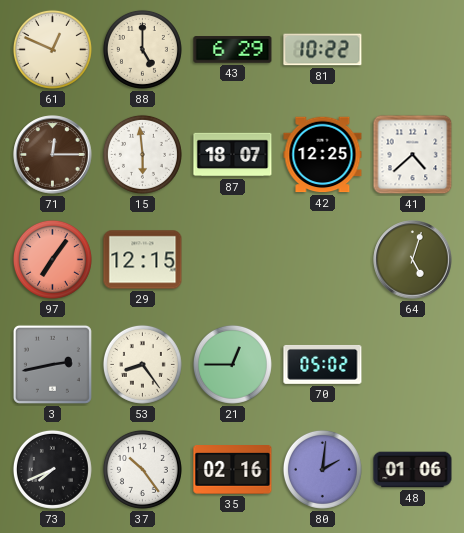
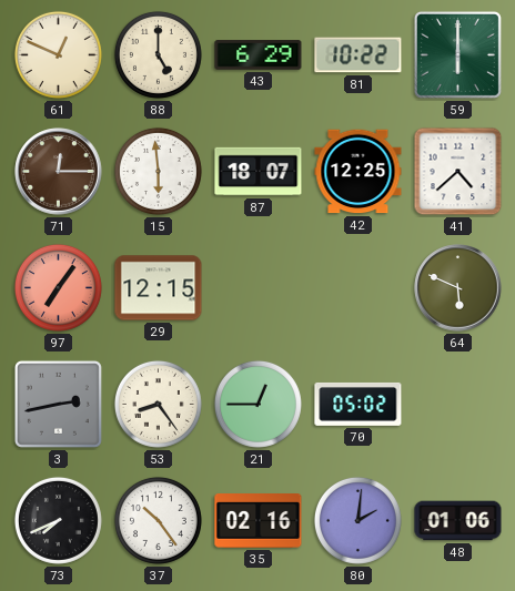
59: none -> 6:00
64: 5:03 -> 5:49
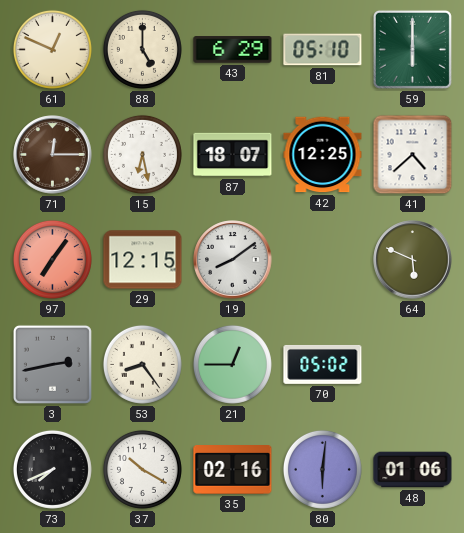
81: 10:22 -> 05:10
15: 5:59 -> 6:28
19: none -> 8:09
37: 10:24 -> 10:20
80: 2:01 -> 6:01
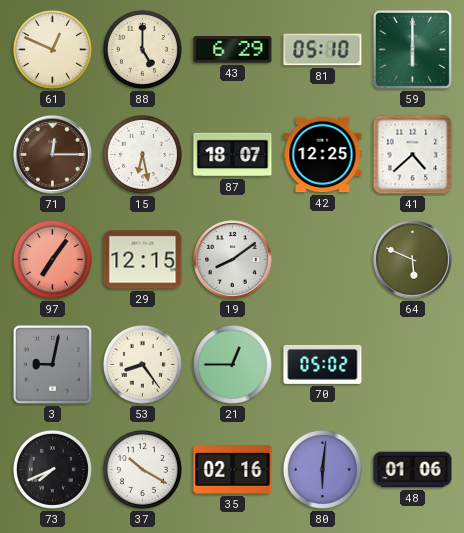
3: 2:43 -> 9:02
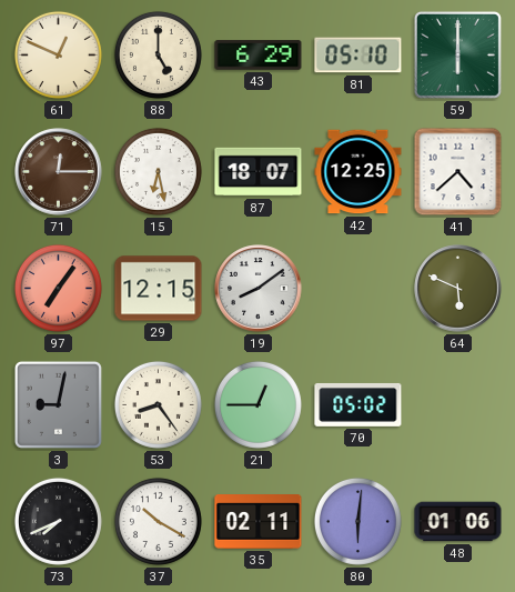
35: 02:16 -> 02:11
